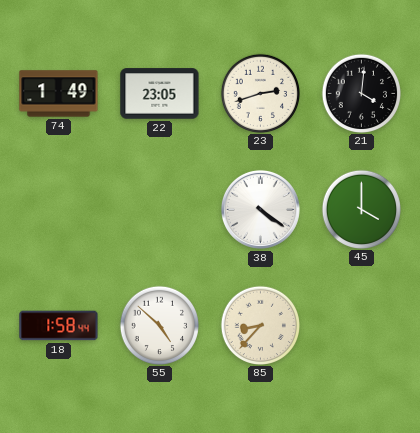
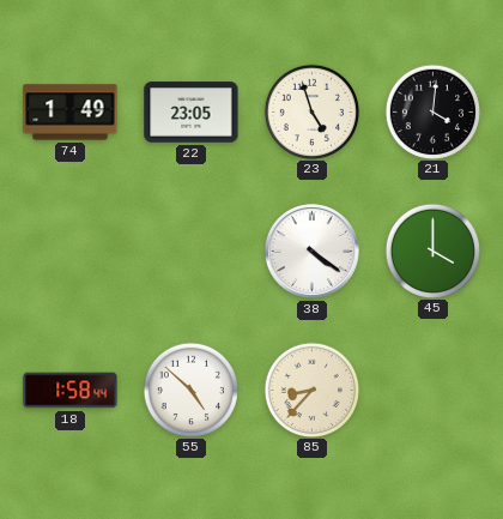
23: 2:42 -> 4:57
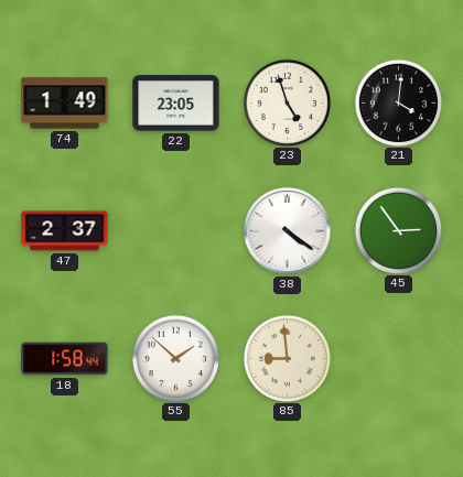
47: none -> 2:37
45: 4:00 -> 2:54
55: 4:52 -> 1:52
85: 8:37 -> 8:59
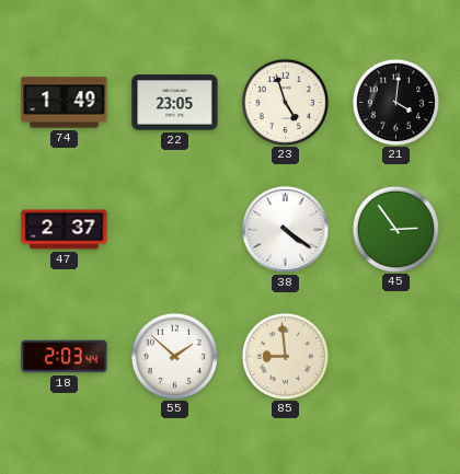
18: 1:58 -> 2:03
